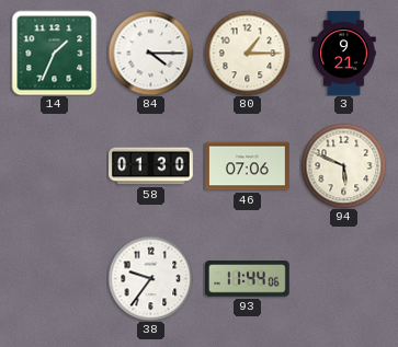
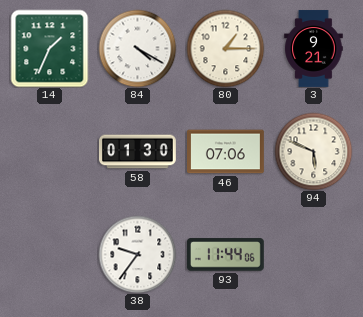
84: 4:15 -> 4:20
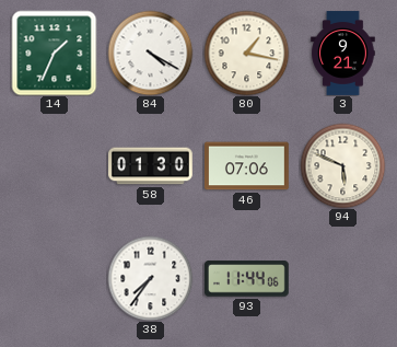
80: 1:15 -> 1:17
38: 9:36 -> 7:36
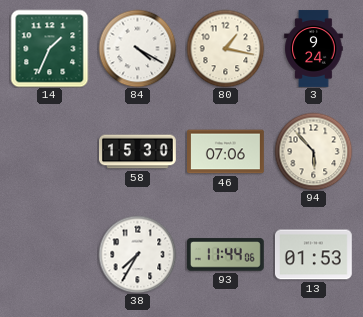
3: 9:21 -> 9:24
58: 01:30 -> 15:30
94: 5:49 -> 5:53
38: 7:36 -> 7:35
13: none -> 01:53
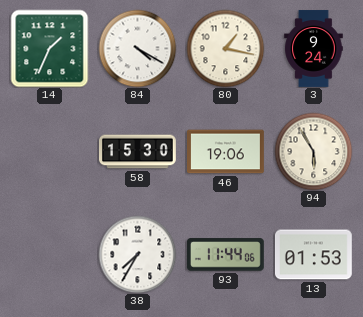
46: 07:06 -> 19:06
94: 5:53 -> 5:55
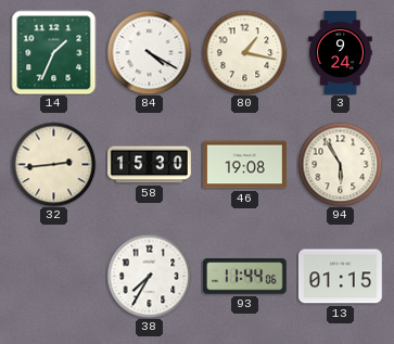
32: none -> 2:44
46: 19:06 -> 19:08
13: 01:53 -> 01:15
